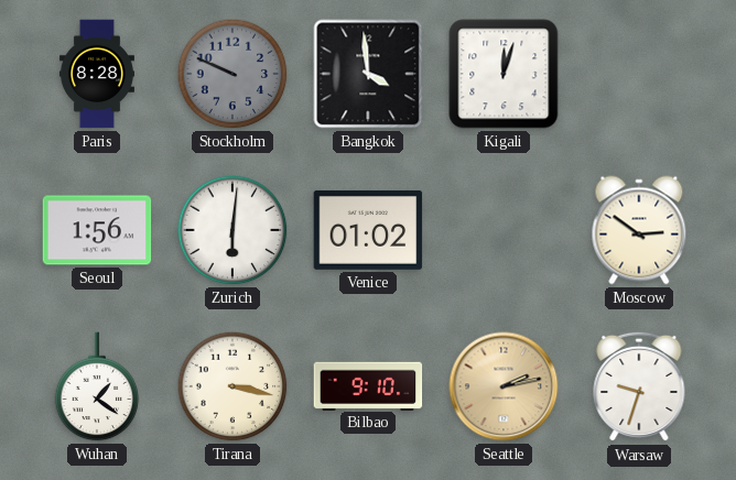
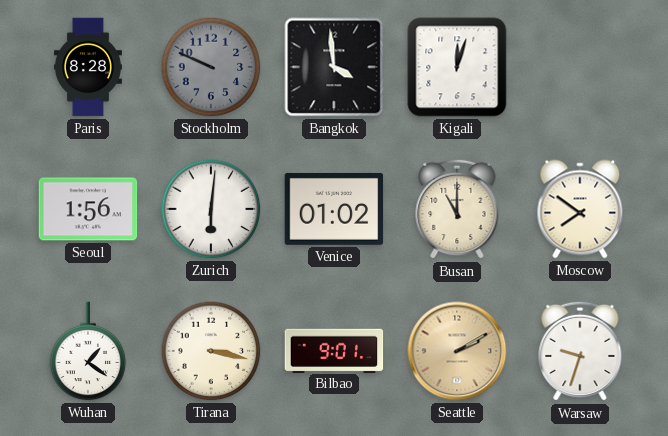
Busan: none -> 11:00
Moscow: 2:51 -> 7:51
Bilbao: 9:10 -> 9:01
Seattle: 2:13 -> 2:10
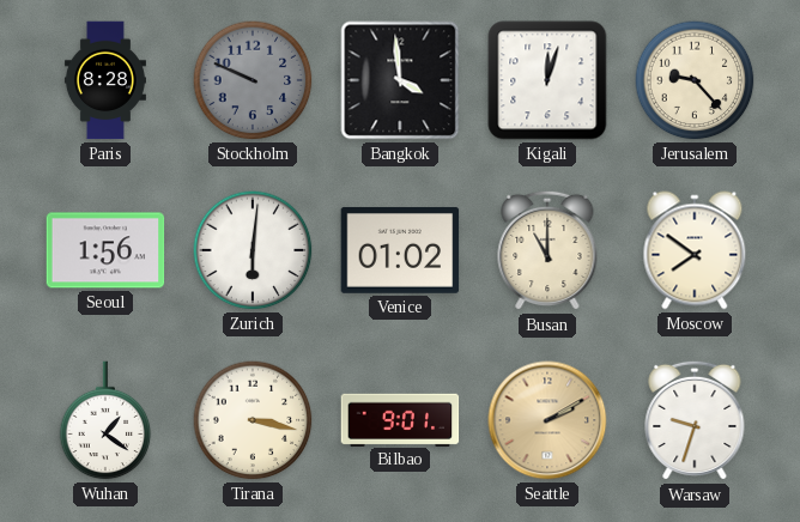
Jerusalem: none -> 9:23
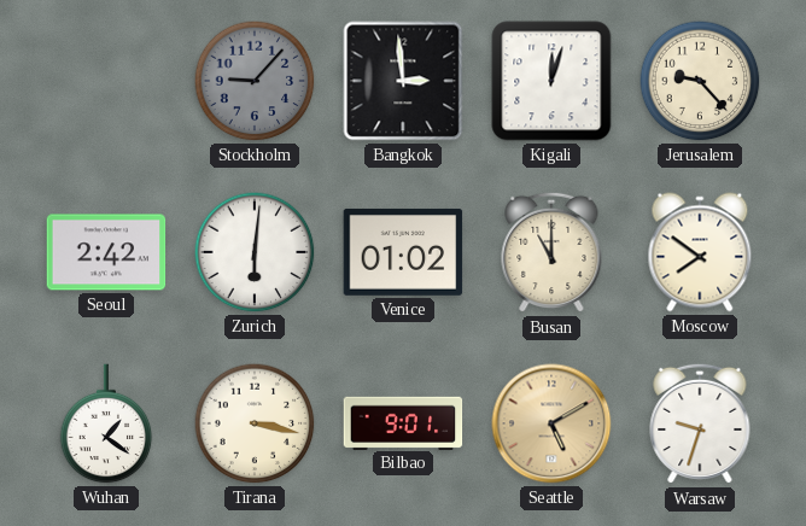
Paris: 8:28 -> none
Stockholm: 9:49 -> 9:07
Bangkok: 3:59 -> 2:59
Seoul: 1:56 -> 2:42
Seattle: 2:10 -> 5:10
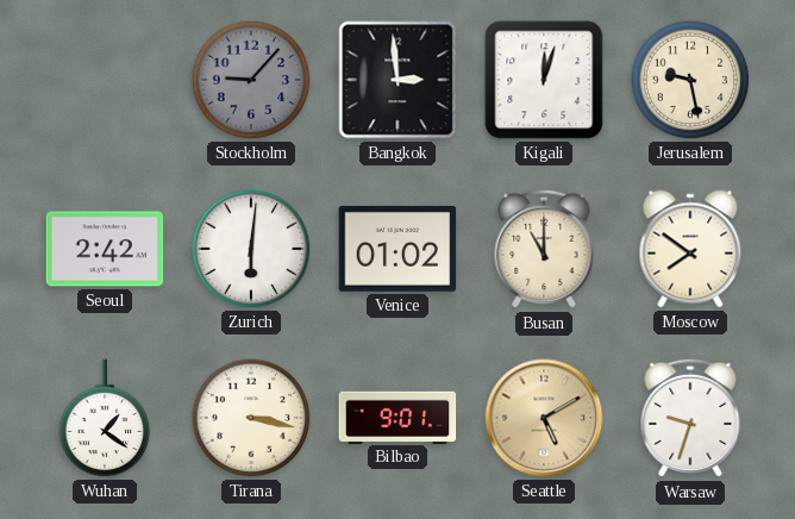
Jerusalem: 9:23 -> 9:28
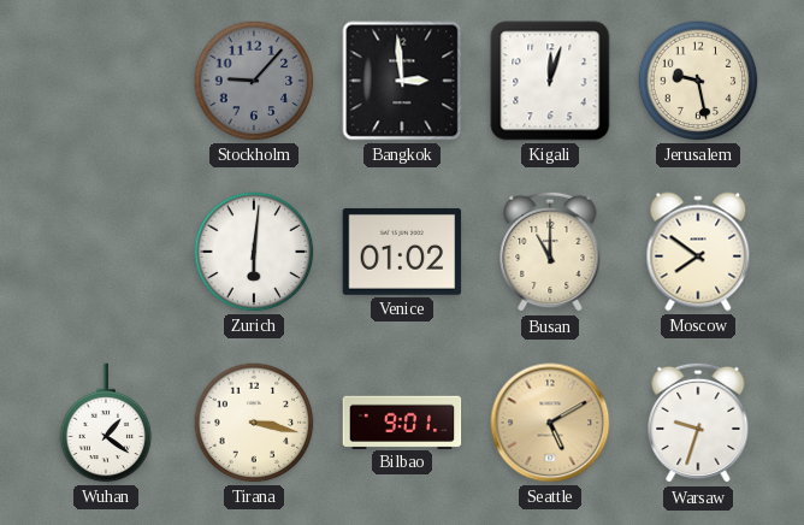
Seoul: 2:42 -> none
